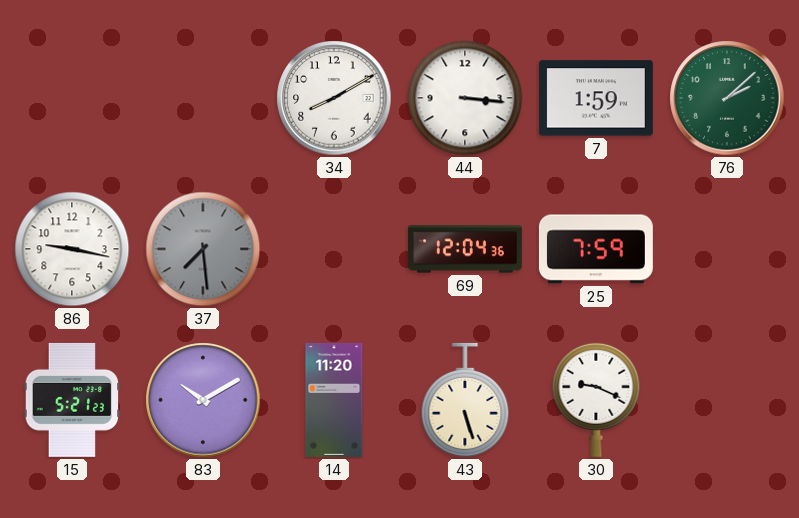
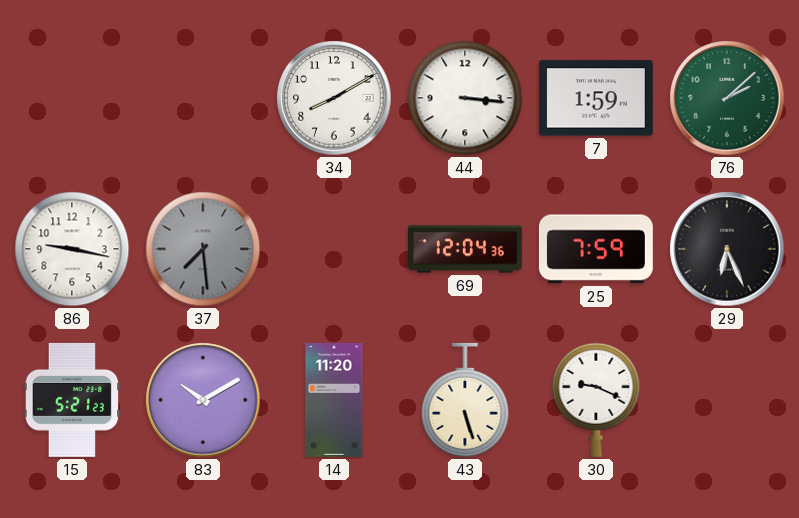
29: none -> 6:26
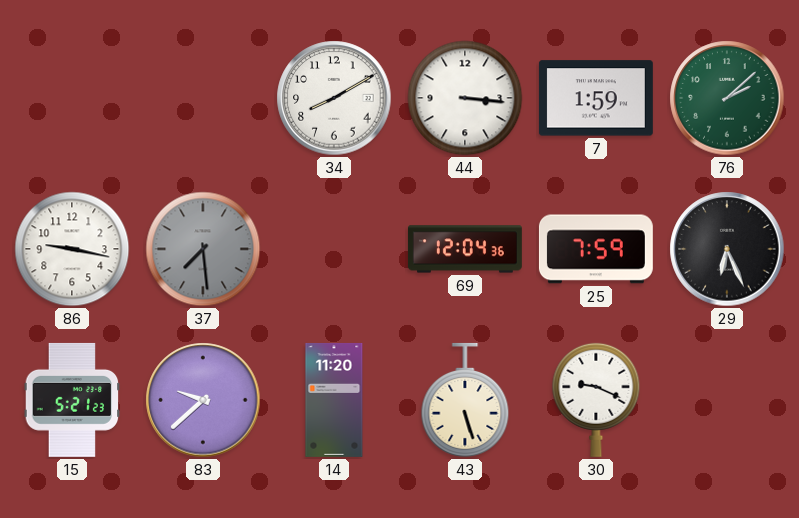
83: 10:10 -> 9:38
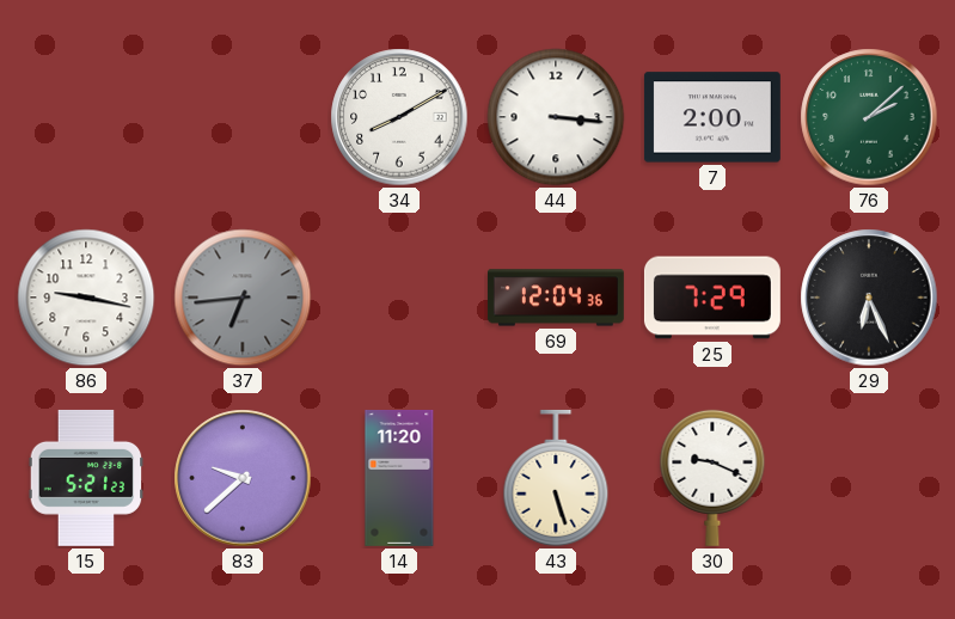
7: 1:59 -> 2:00
37: 7:29 -> 6:44
25: 7:59 -> 7:29
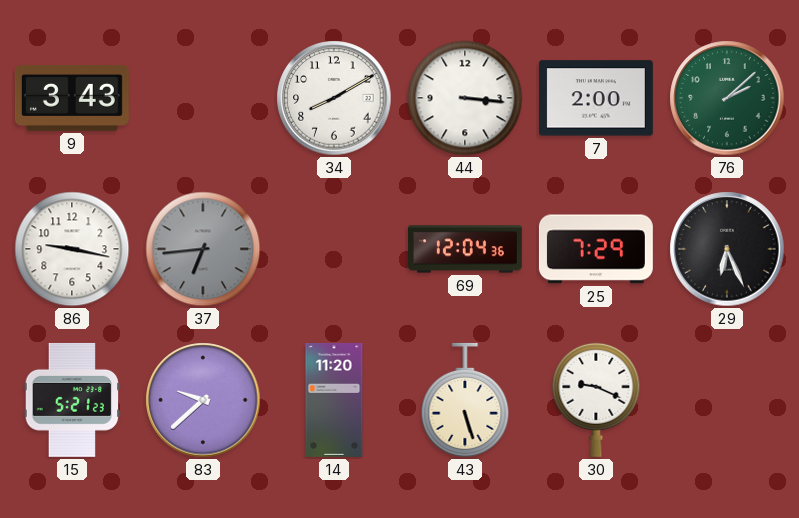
9: none -> 3:43
